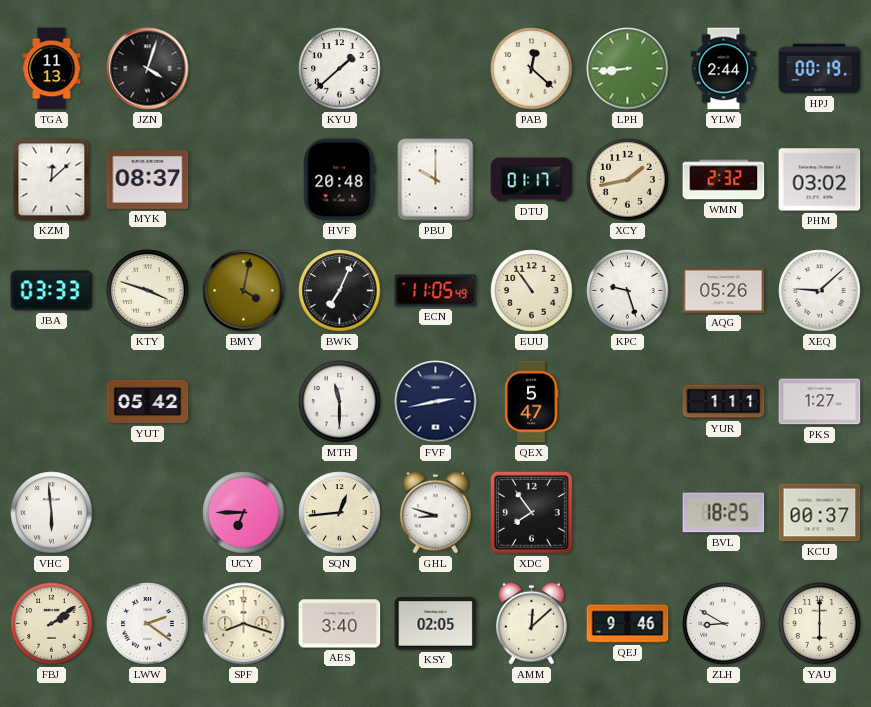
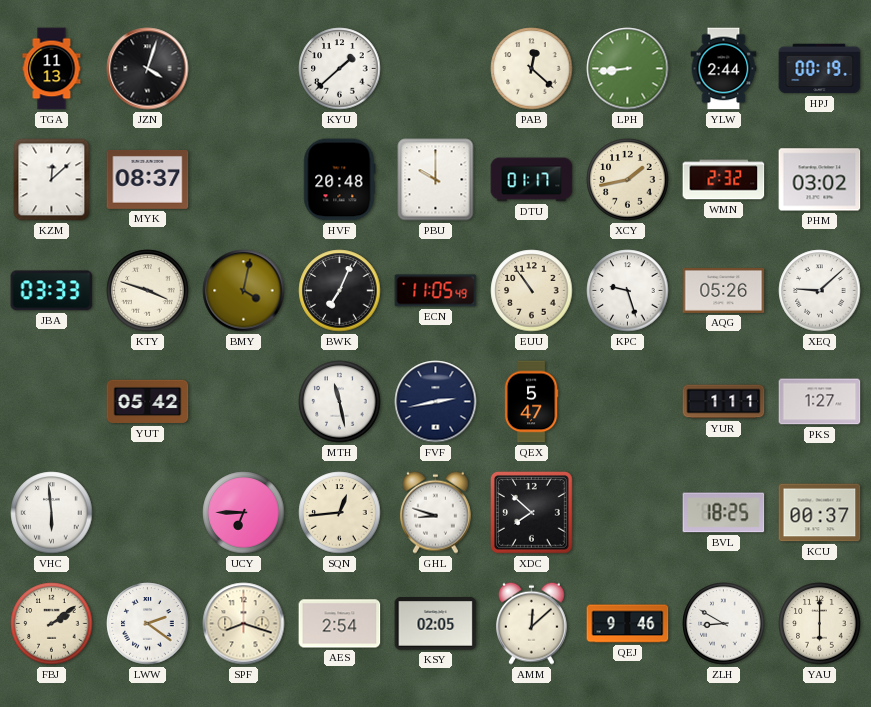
MTH: 11:30 -> 11:28
XDC: 7:54 -> 7:52
AES: 3:40 -> 2:54
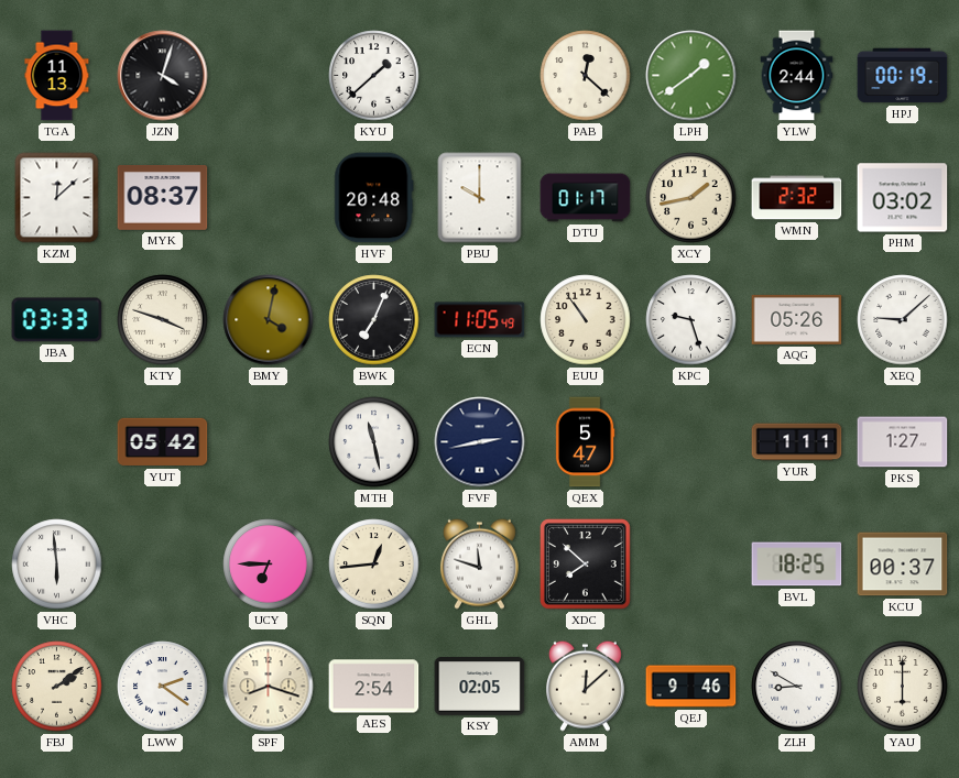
LPH: 8:44 -> 1:39
GHL: 8:48 -> 11:48
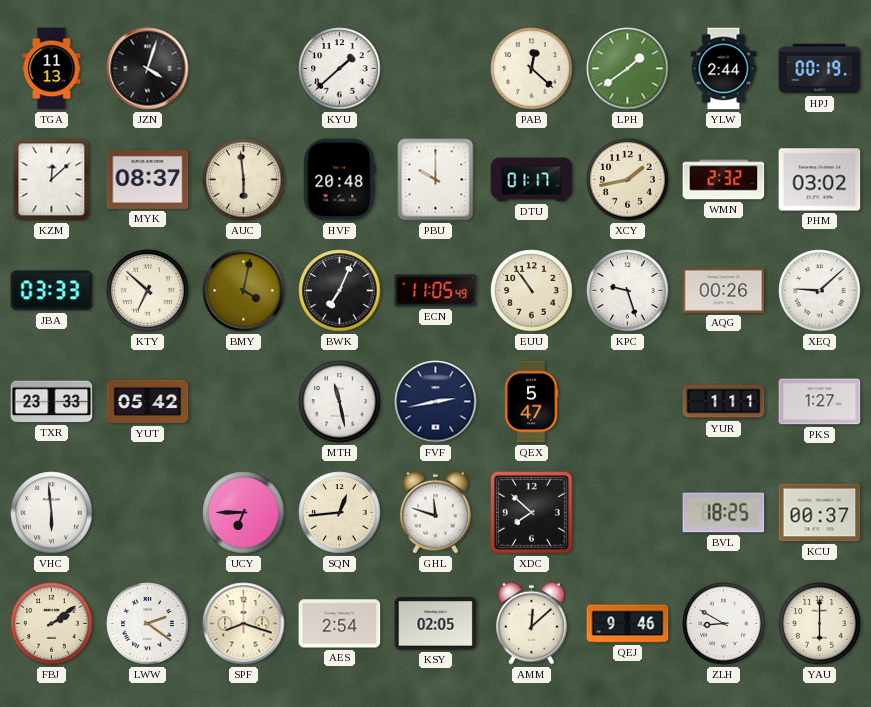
AUC: none -> 5:59
KTY: 3:48 -> 6:52
AQG: 05:26 -> 00:26
TXR: none -> 23:33
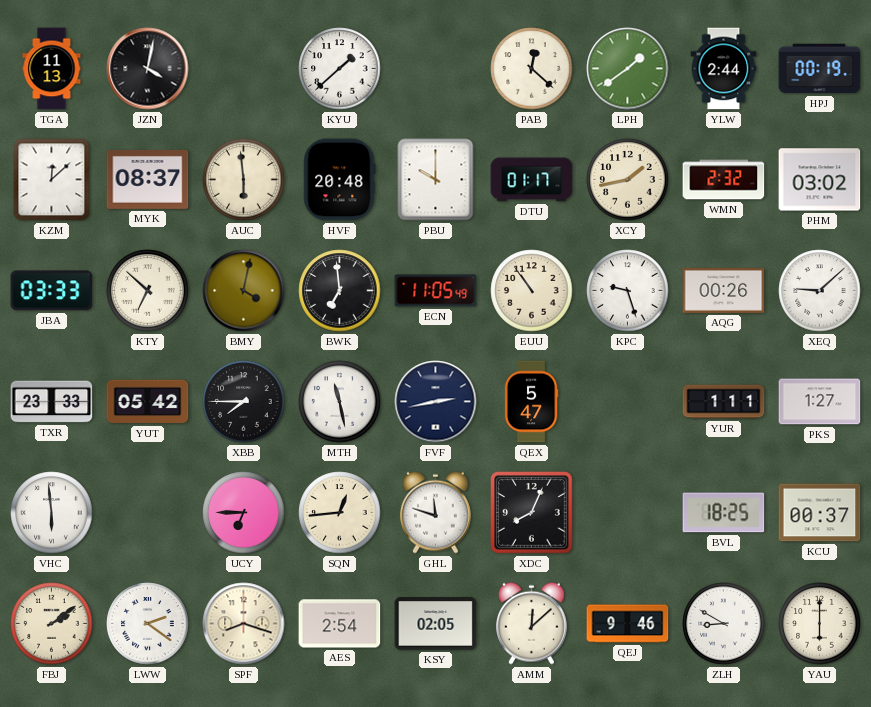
JZN: 4:03 -> 4:02
BWK: 7:04 -> 6:59
XBB: none -> 7:45
XDC: 7:52 -> 8:04
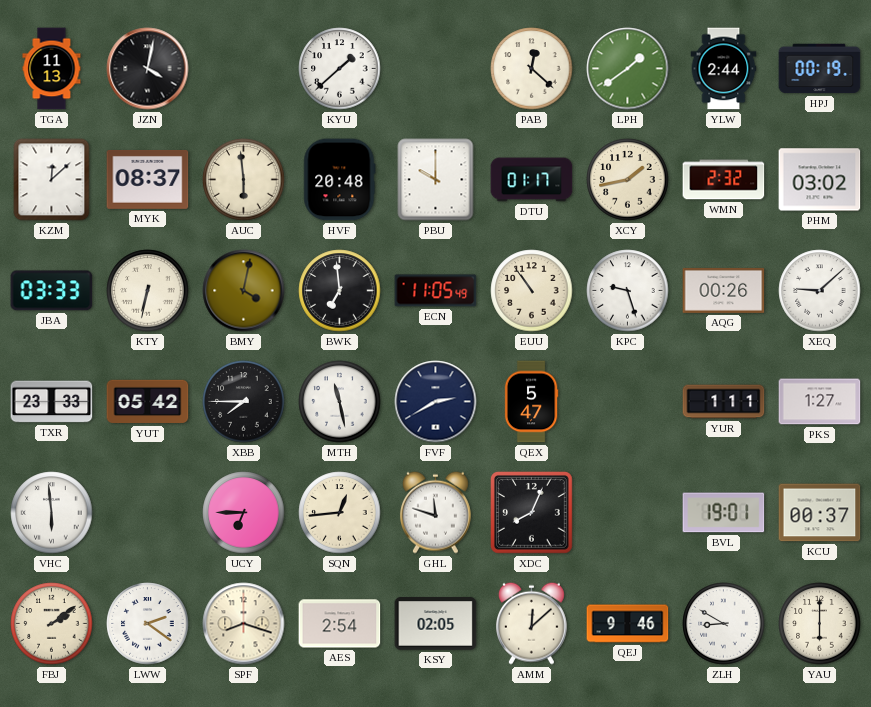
KTY: 6:52 -> 6:32
FVF: 2:43 -> 2:40
BVL: 18:25 -> 19:01
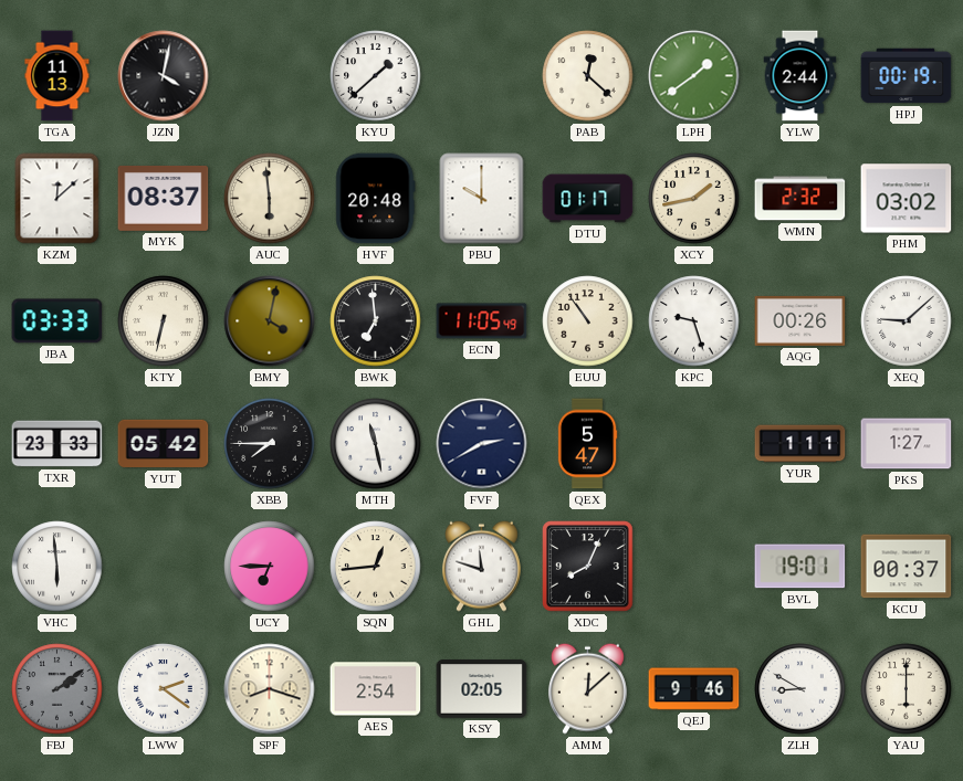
FBJ dial: cream -> grey
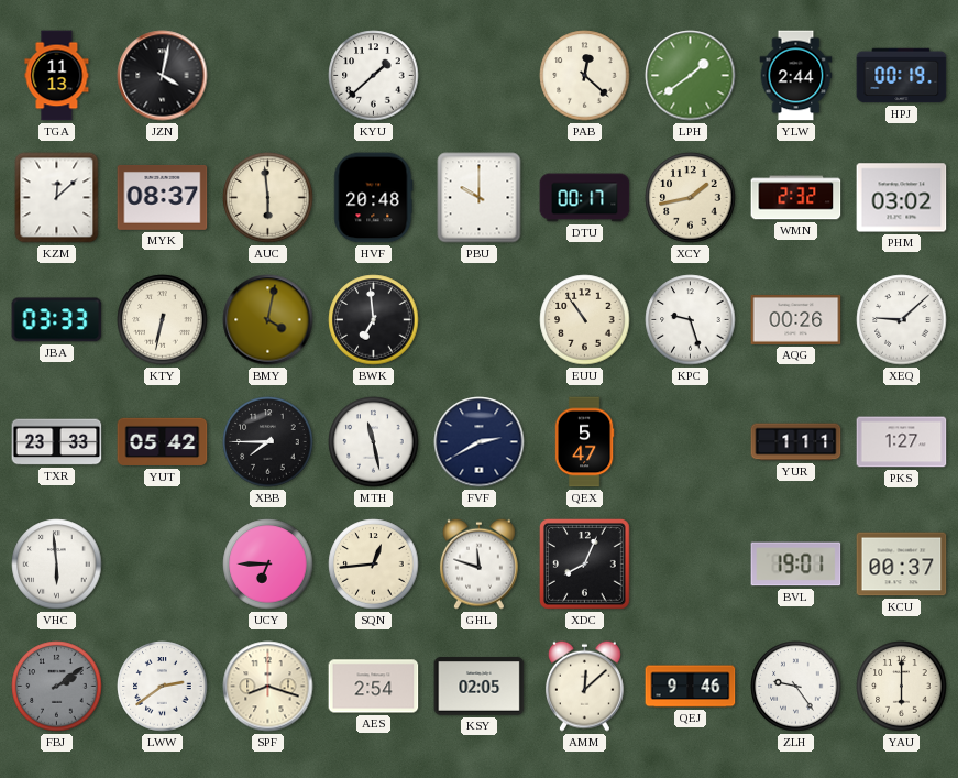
DTU: 01:17 -> 00:17
ECN: 11:05 -> none
LWW: 2:21 -> 2:39
ZLH: 8:50 -> 9:24
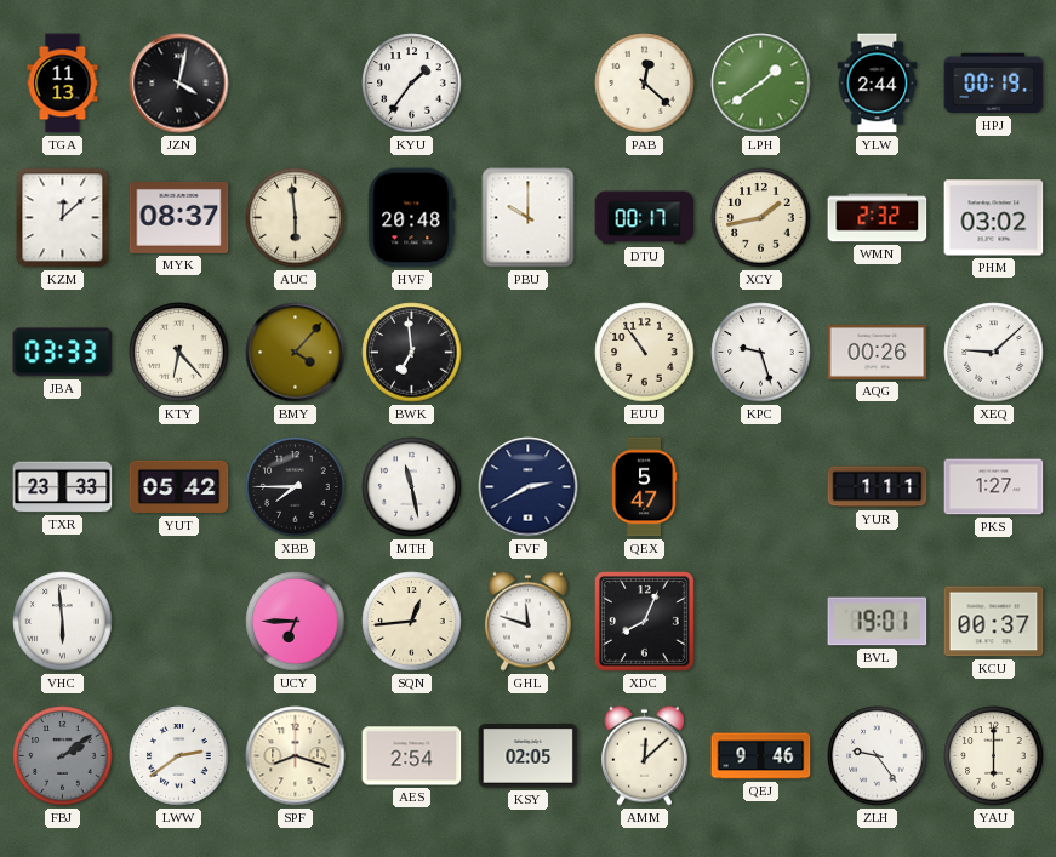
KYU: 1:38 -> 1:36
KTY: 6:32 -> 6:23
BMY: 4:02 -> 4:07
